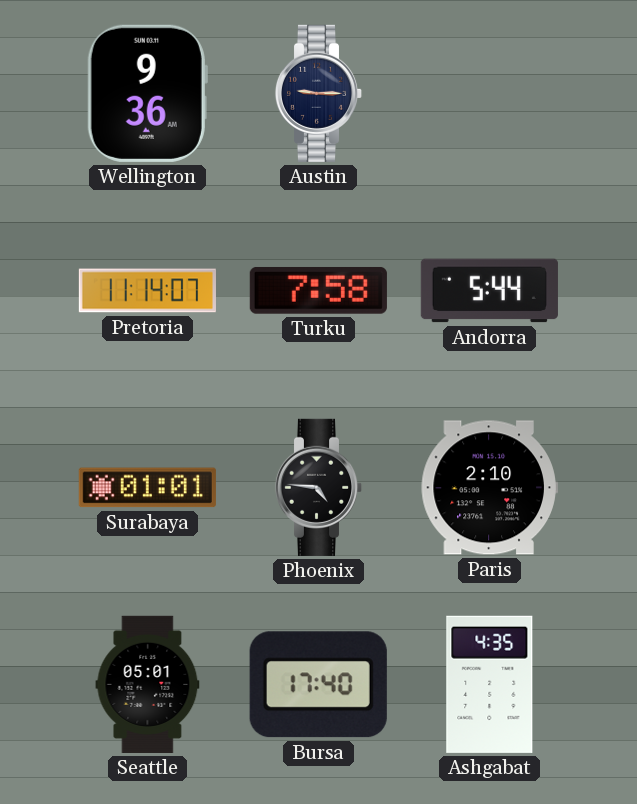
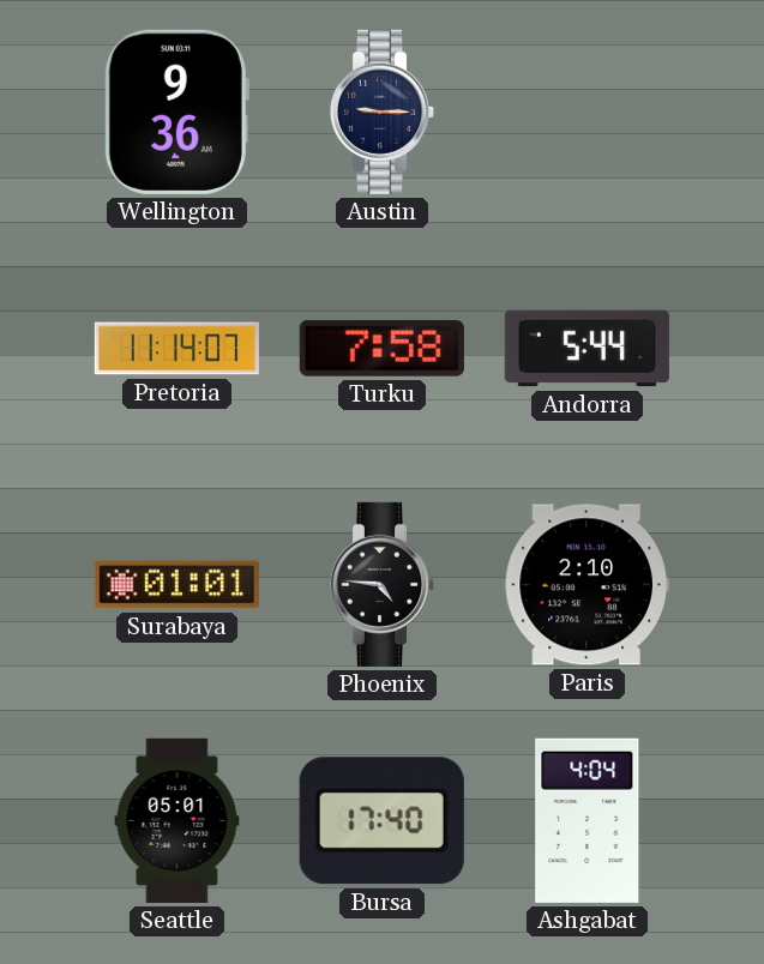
Ashgabat: 4:35 -> 4:04
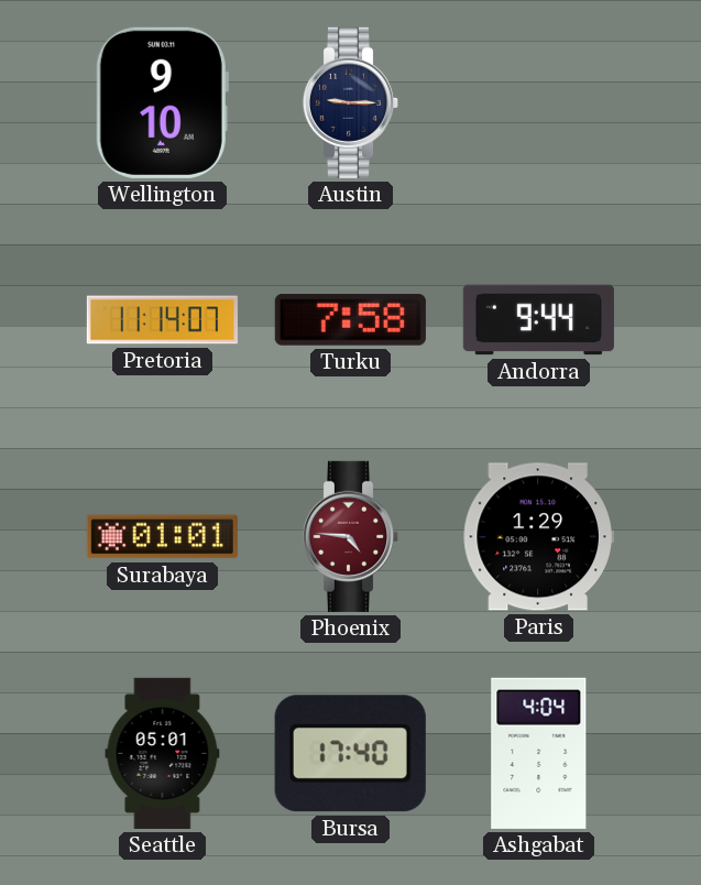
Wellington: 9:36 -> 9:10
Andorra: 5:44 -> 9:44
Phoenix dial: black -> burgundy
Paris: 2:10 -> 1:29
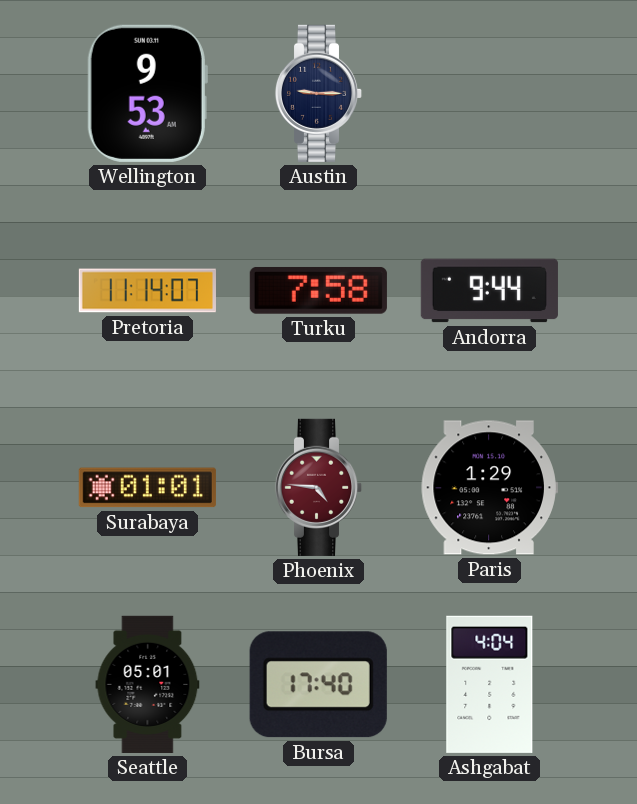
Wellington: 9:10 -> 9:53
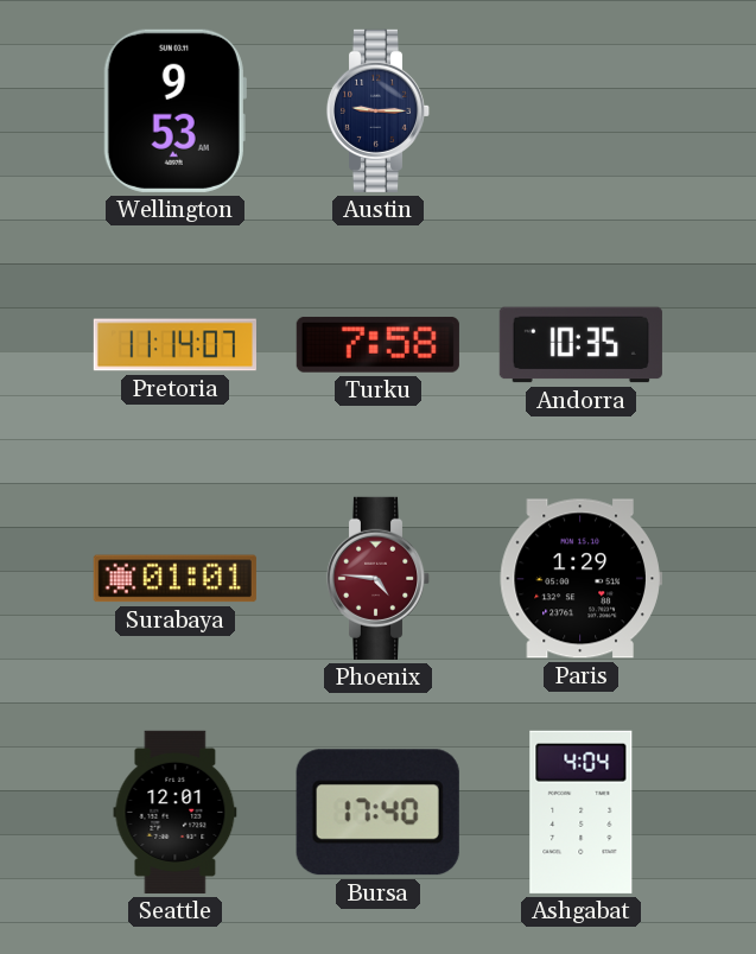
Andorra: 9:44 -> 10:35
Seattle: 05:01 -> 12:01
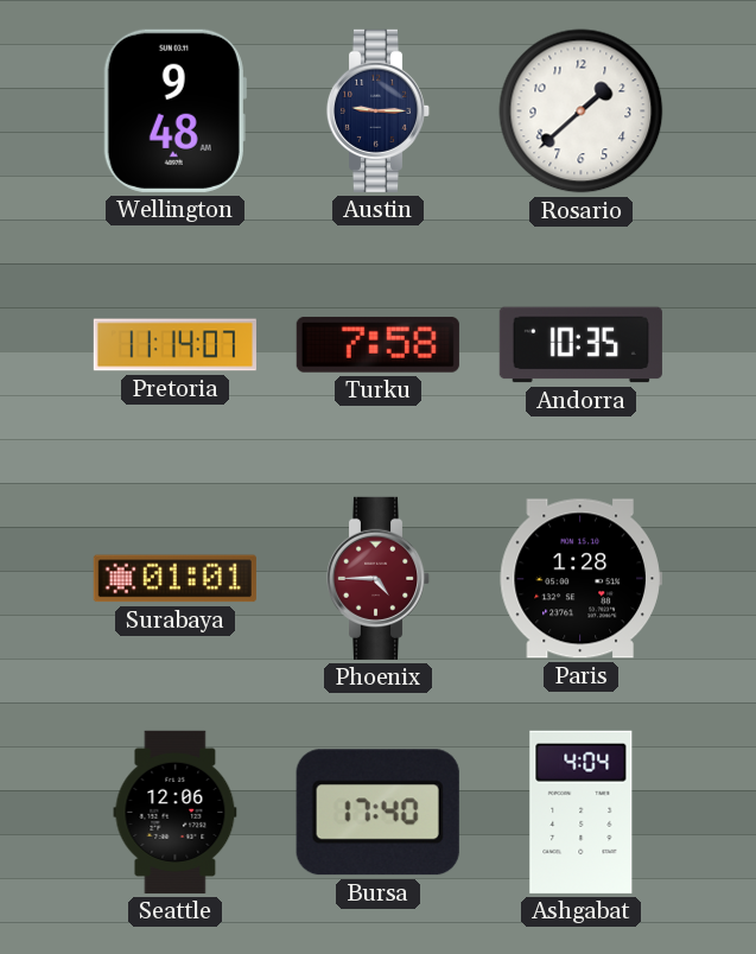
Wellington: 9:53 -> 9:48
Rosario: none -> 1:38
Phoenix: 4:46 -> 4:45
Paris: 1:29 -> 1:28
Seattle: 12:01 -> 12:06
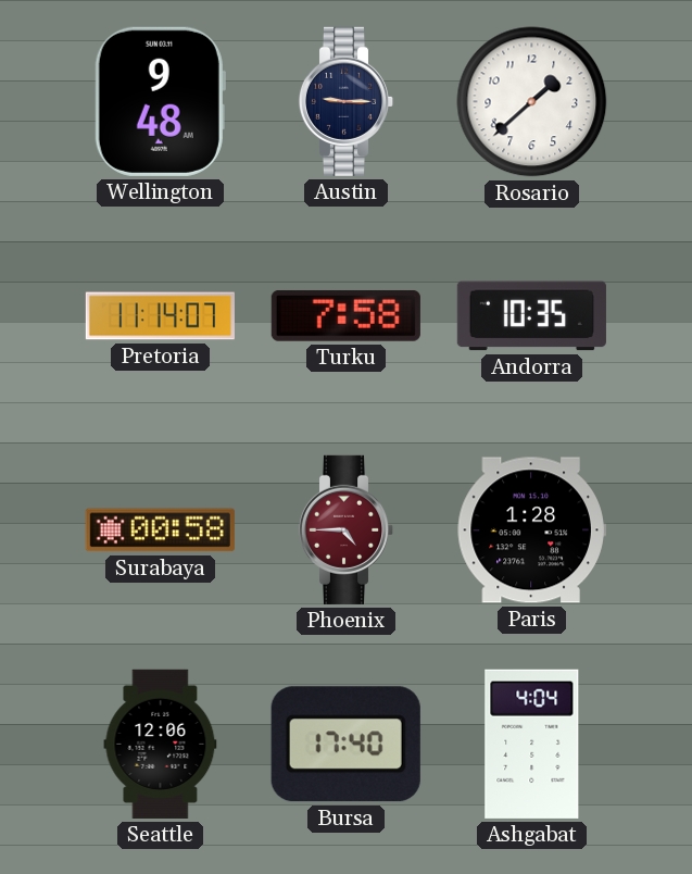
Surabaya: 01:01 -> 00:58
